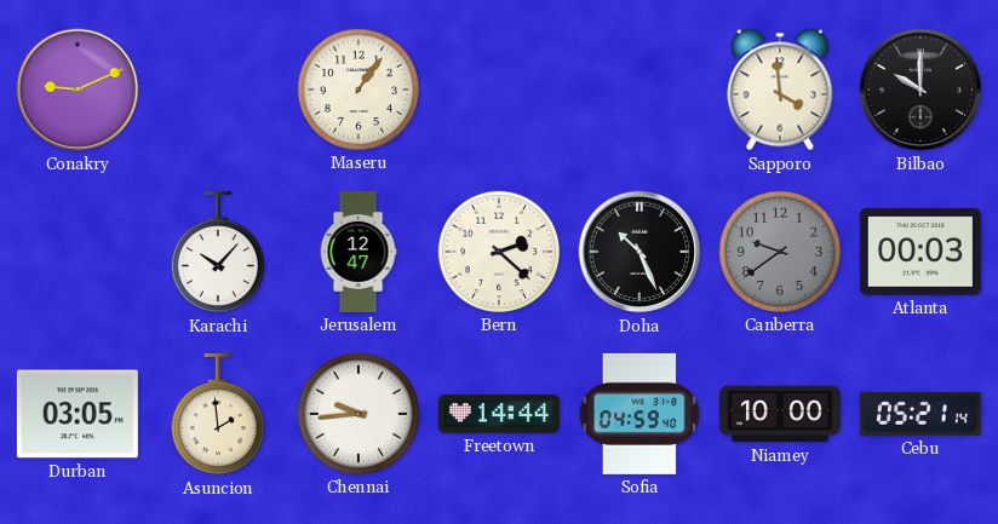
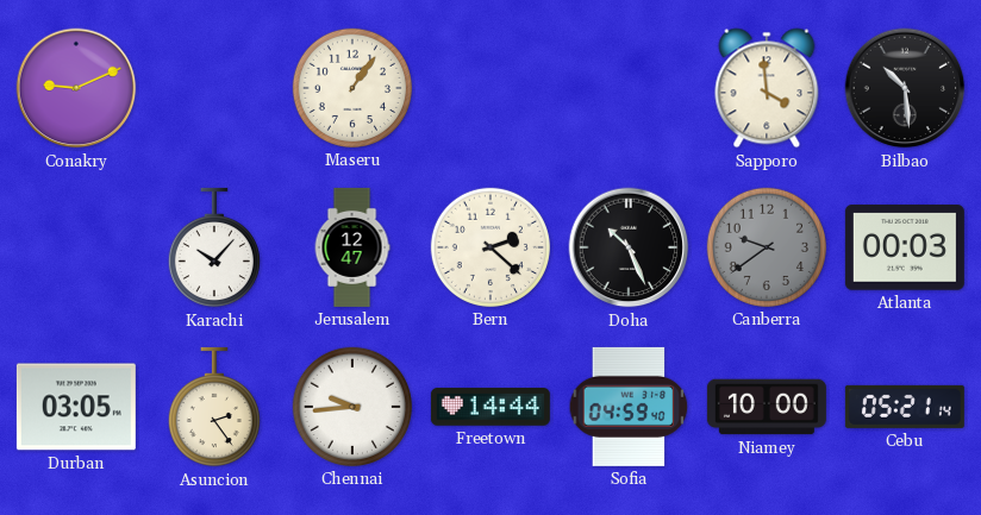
Bilbao: 10:00 -> 10:29
Asuncion: 1:59 -> 2:24
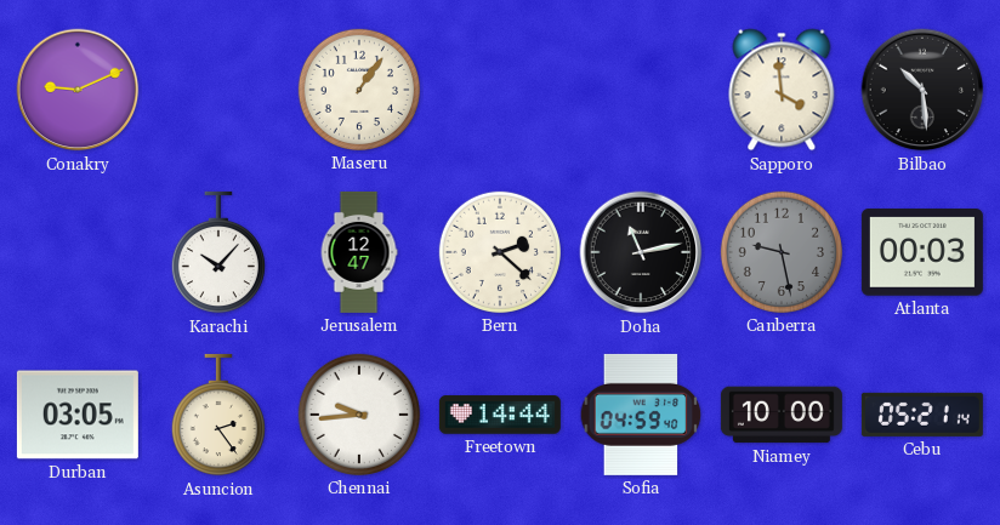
Doha: 10:26 -> 11:13
Canberra: 9:39 -> 9:28
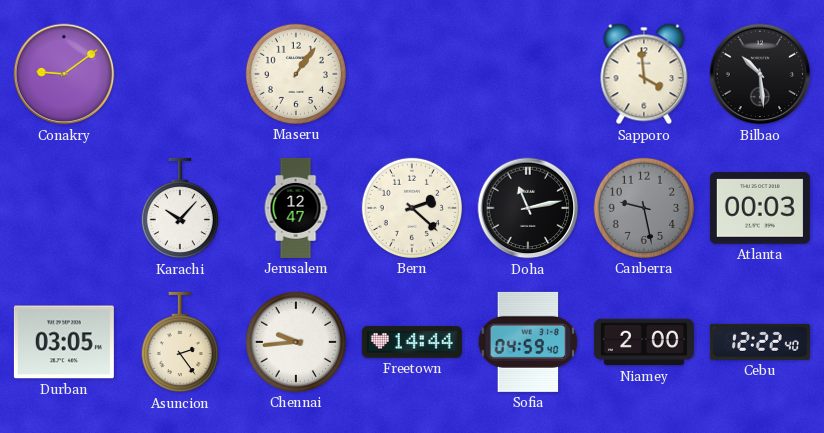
Conakry: 9:11 -> 9:09
Niamey: 10:00 -> 2:00
Cebu: 05:21 -> 12:22
